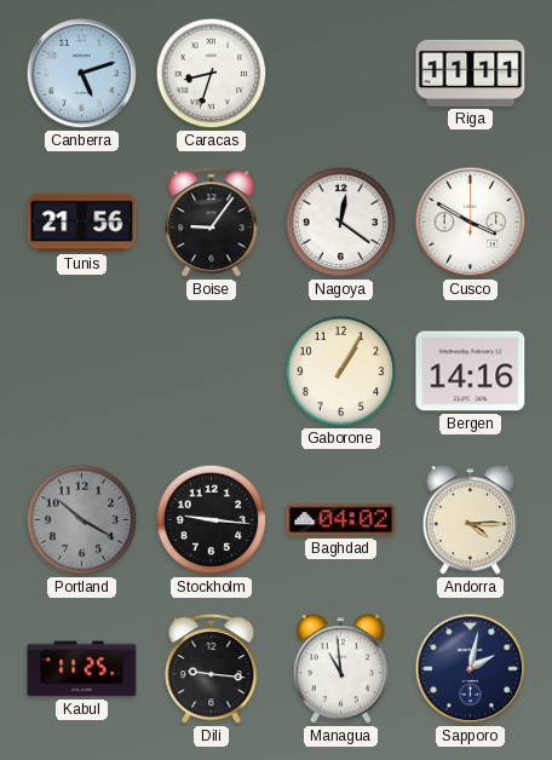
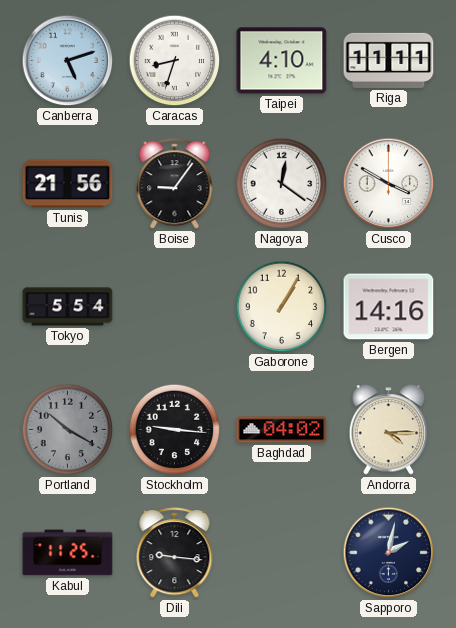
Taipei: none -> 4:10
Tokyo: none -> 5:54
Managua: 10:59 -> none
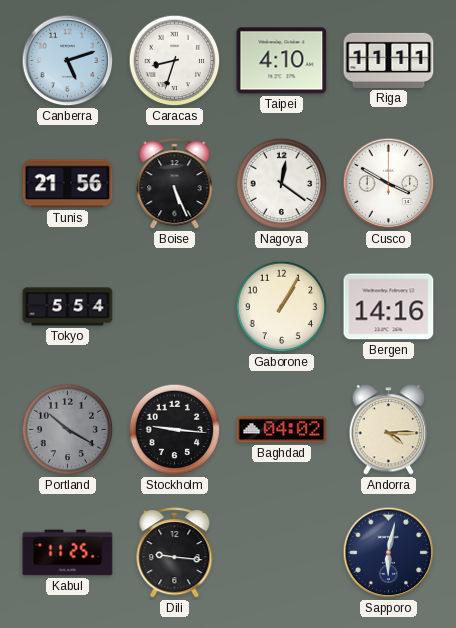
Boise: 9:06 -> 5:26
Sapporo: 2:02 -> 6:02
